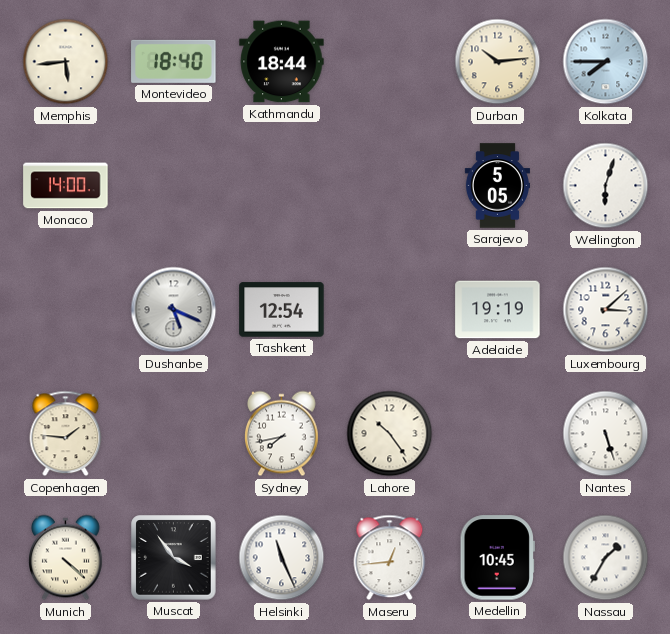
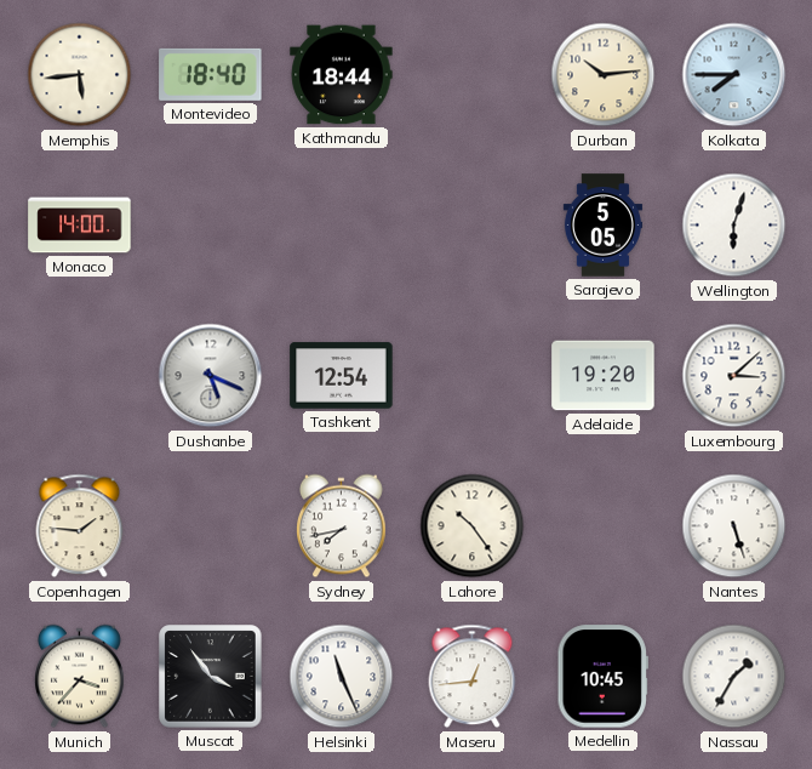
Adelaide: 19:19 -> 19:20
Munich: 4:22 -> 3:37
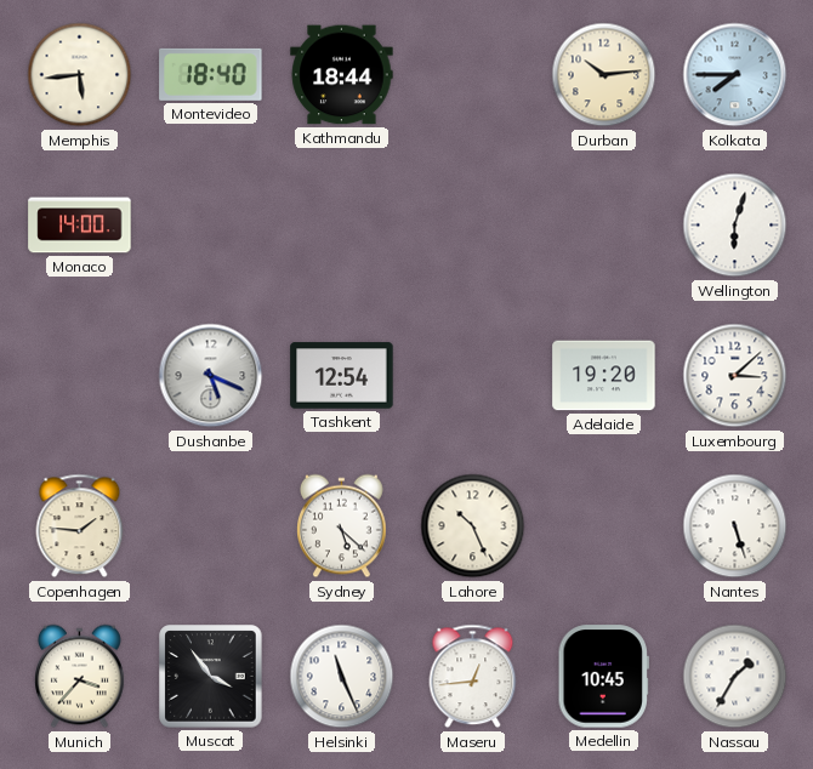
Sarajevo: 5:05 -> none
Sydney: 7:43 -> 5:22
Lahore: 10:24 -> 10:26
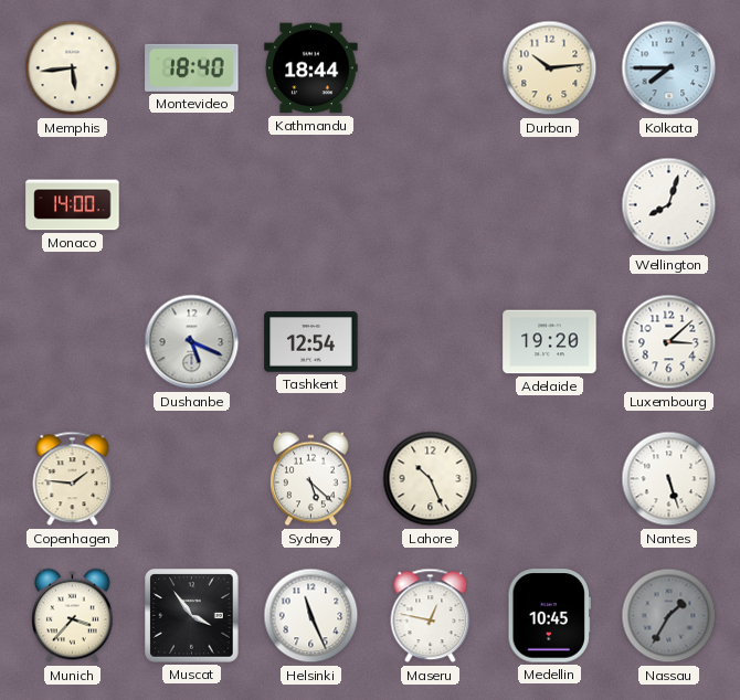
Wellington: 6:03 -> 8:03
Maseru: 12:44 -> 12:47
Nassau dial: white -> grey
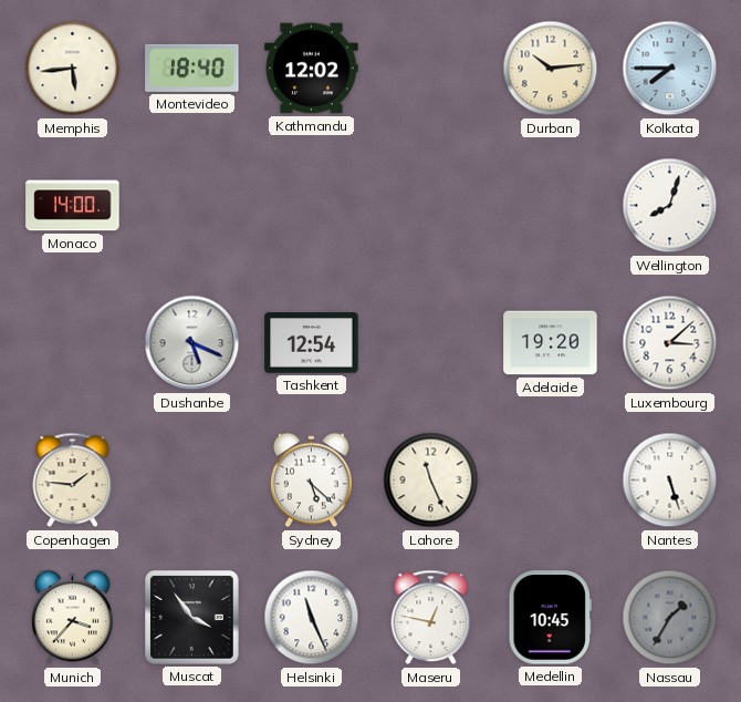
Kathmandu: 18:44 -> 12:02
Lahore: 10:26 -> 11:26
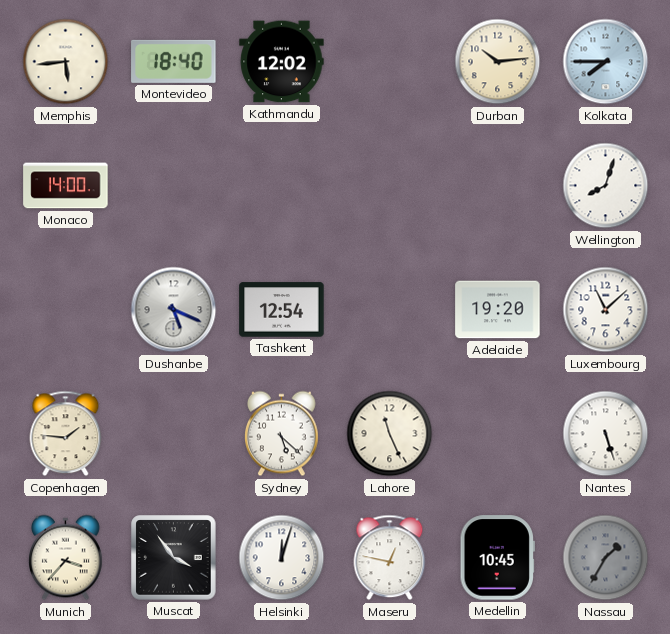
Luxembourg: 3:08 -> 11:08
Helsinki: 11:26 -> 12:03
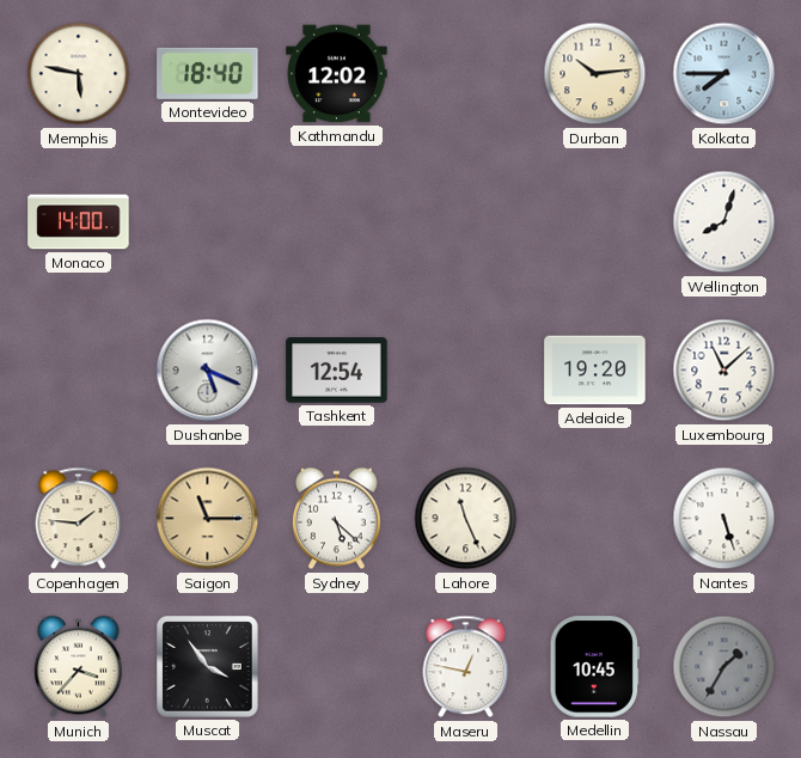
Memphis: 5:44 -> 5:47
Saigon: none -> 11:15
Helsinki: 12:03 -> none
